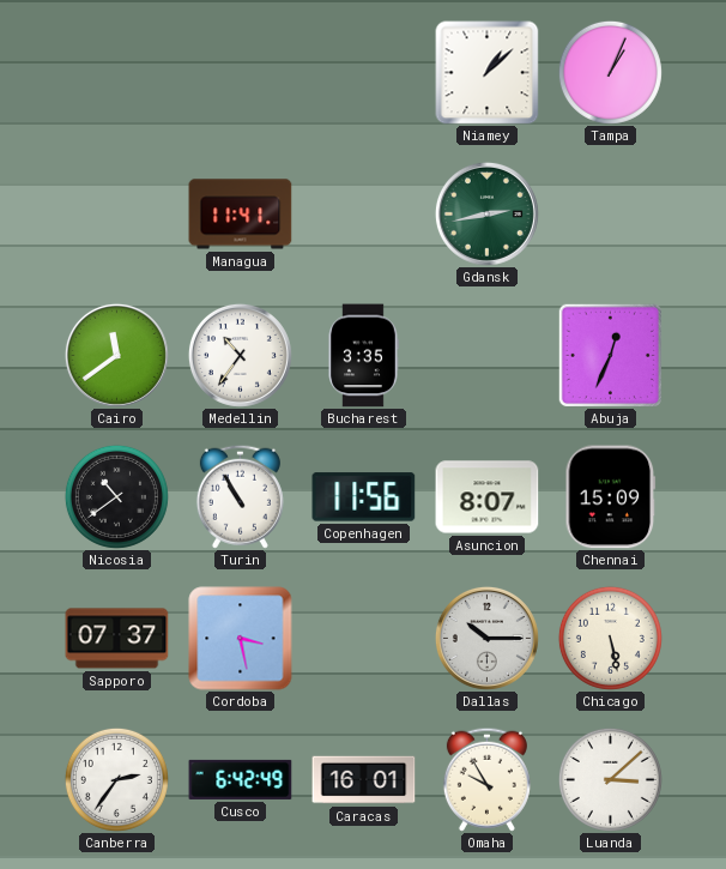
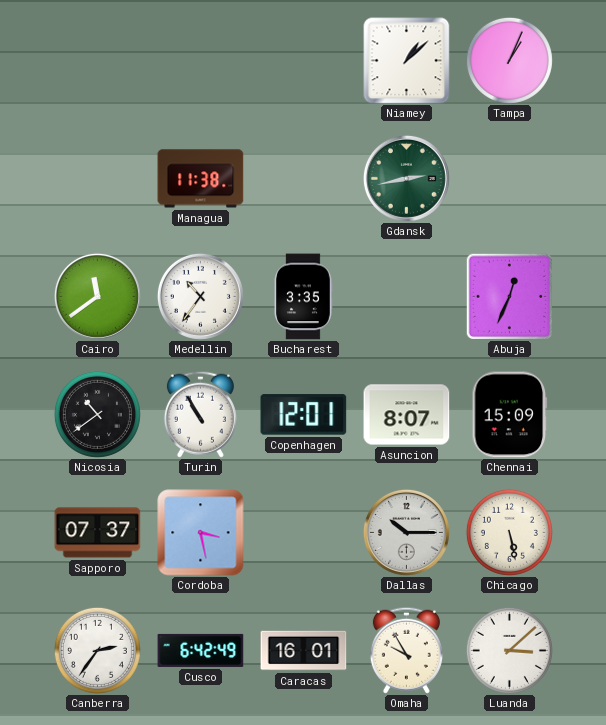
Managua: 11:41 -> 11:38
Copenhagen: 11:56 -> 12:01
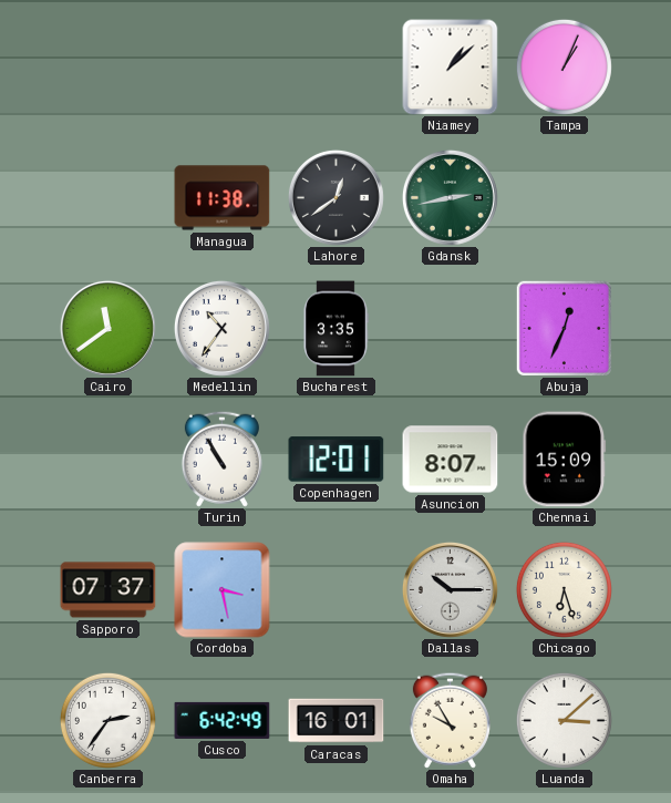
Lahore: none -> 12:39
Nicosia: 10:39 -> none
Chicago: 5:28 -> 6:27
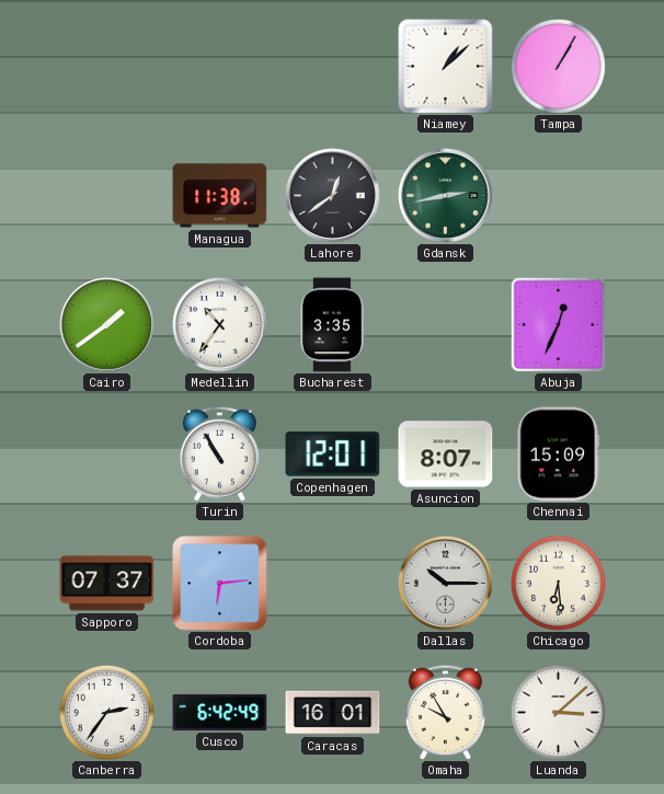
Tampa: 1:04 -> 1:05
Cairo: 11:39 -> 1:39
Cordoba: 3:28 -> 6:14
Chicago: 6:27 -> 6:29
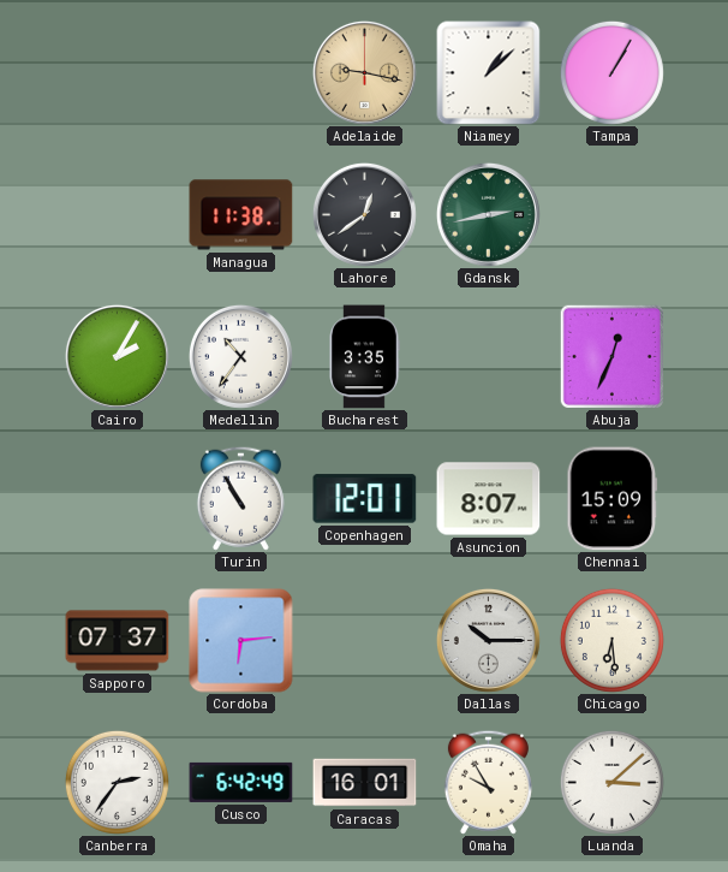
Adelaide: none -> 9:17
Cairo: 1:39 -> 2:05
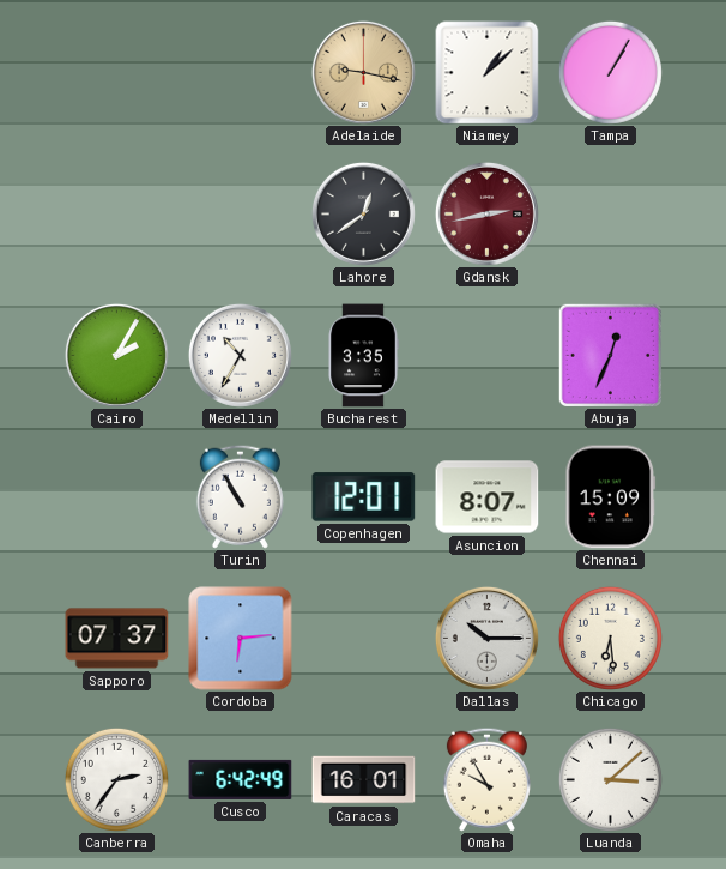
Managua: 11:38 -> none
Gdansk dial: green -> burgundy
Medellin: 10:36 -> 10:35
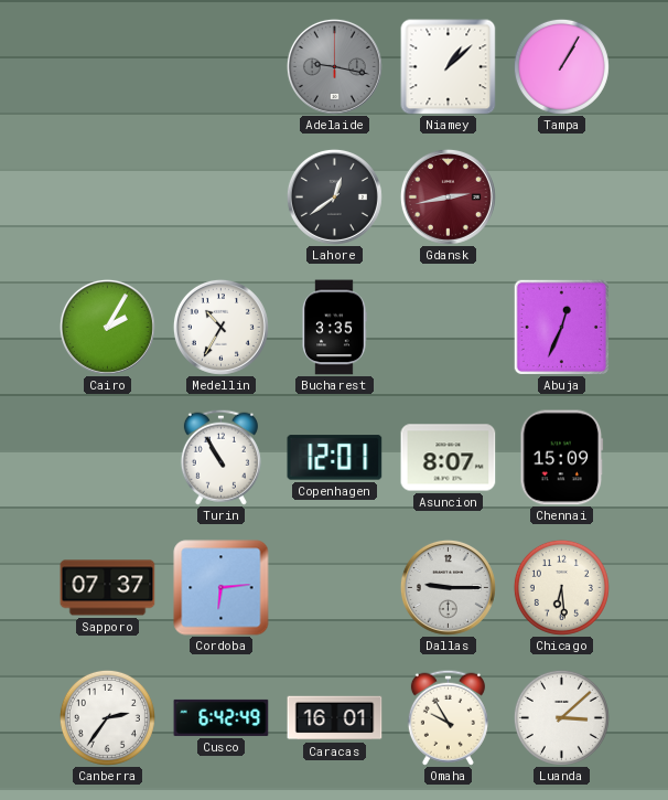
Adelaide dial: champagne -> grey
Dallas: 10:15 -> 9:15
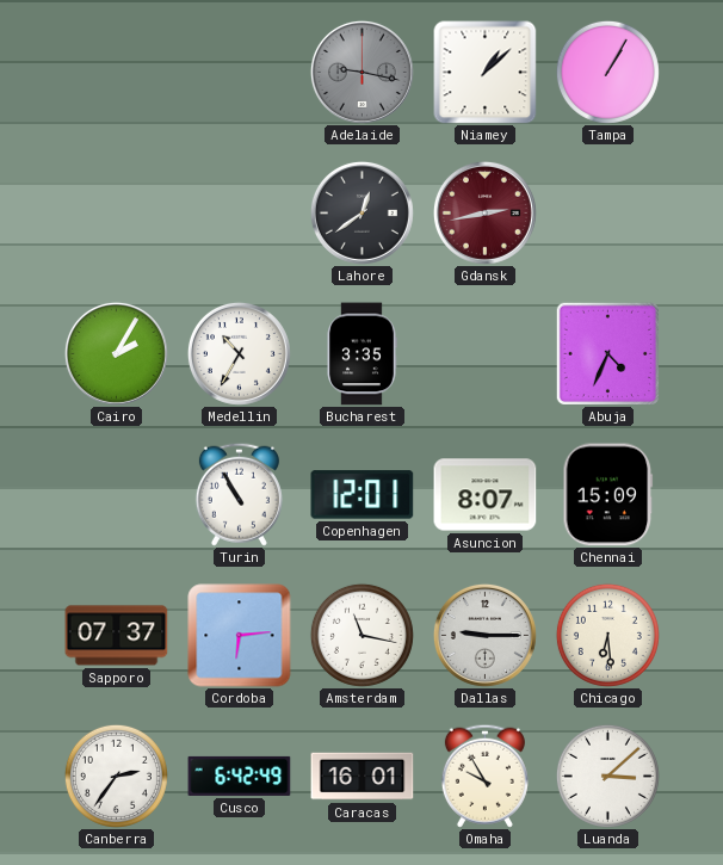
Abuja: 12:34 -> 4:34
Amsterdam: none -> 11:17
